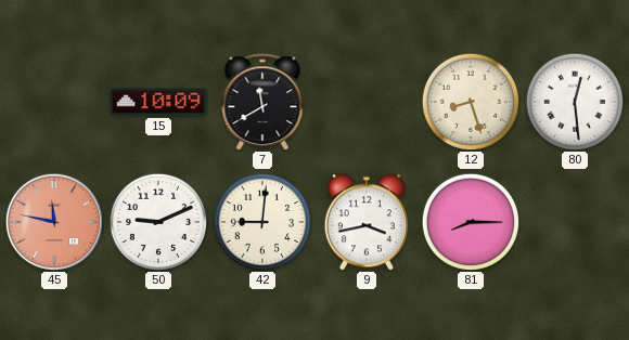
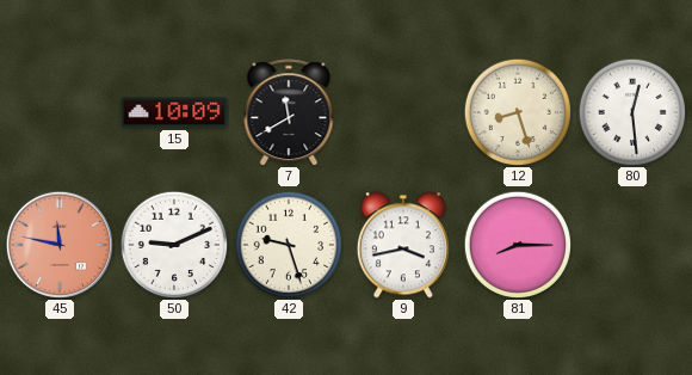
42: 9:01 -> 9:27
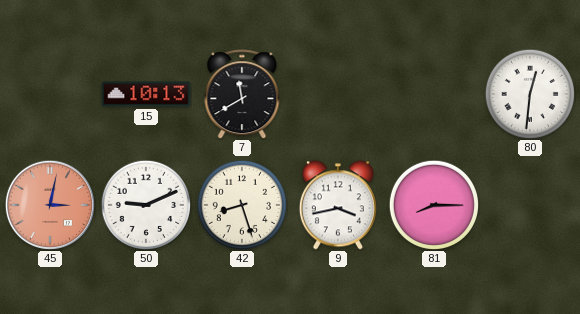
15: 10:09 -> 10:13
12: 8:27 -> none
80: 12:29 -> 12:31
45: 11:47 -> 3:02
42: 9:27 -> 8:27
